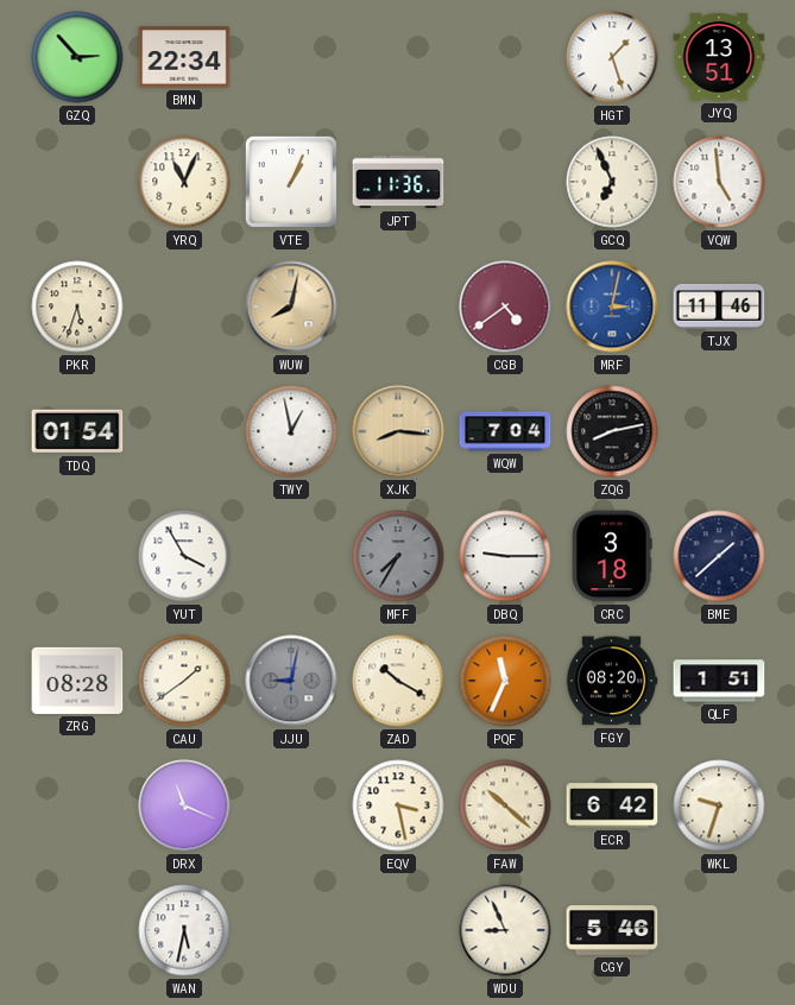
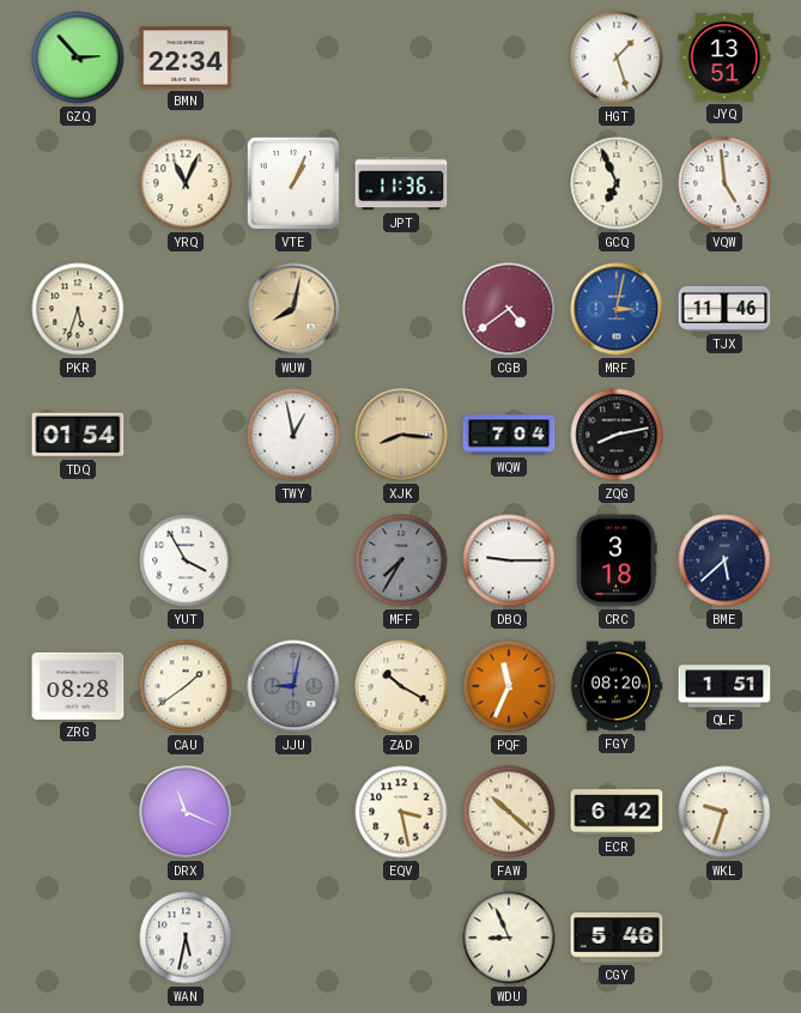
BME: 1:38 -> 5:38
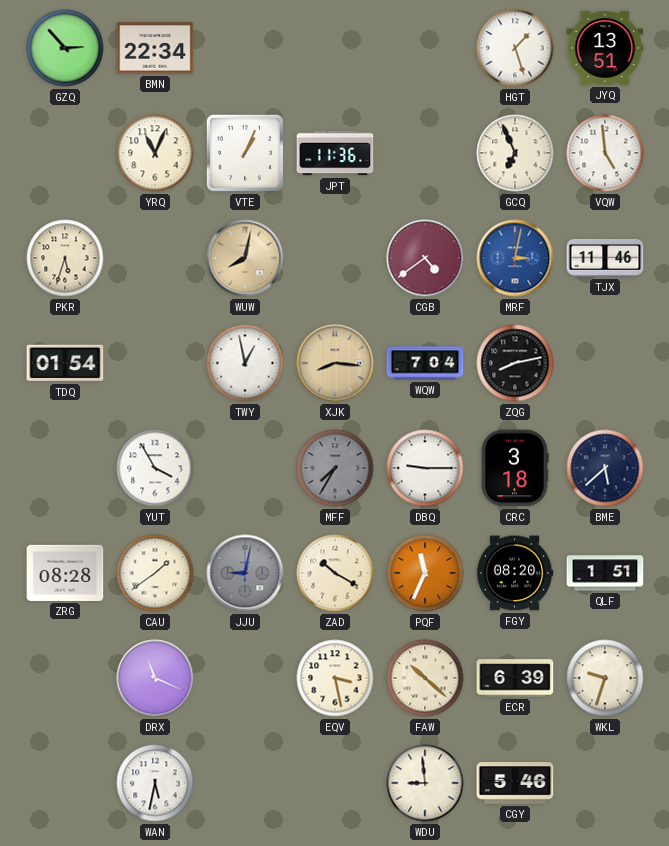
ECR: 6:42 -> 6:39
WDU: 8:56 -> 8:59
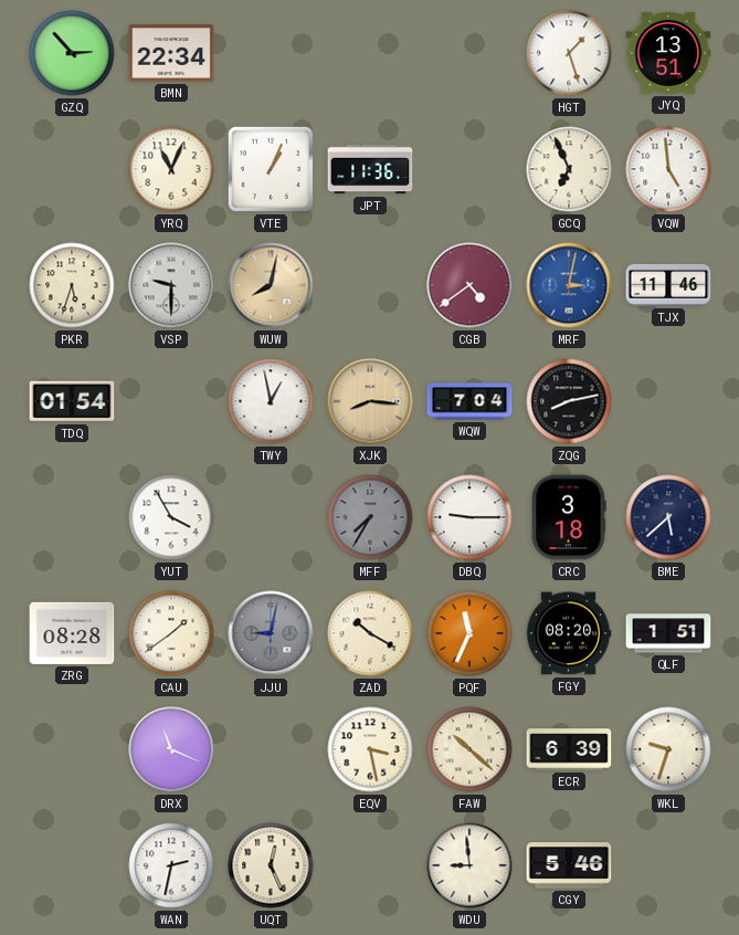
VSP: none -> 9:30
WAN: 5:32 -> 2:32
UQT: none -> 12:26
